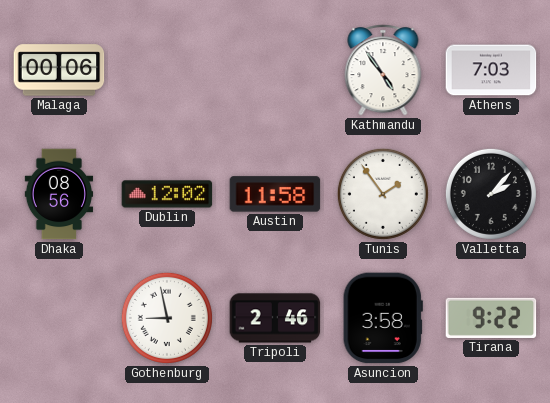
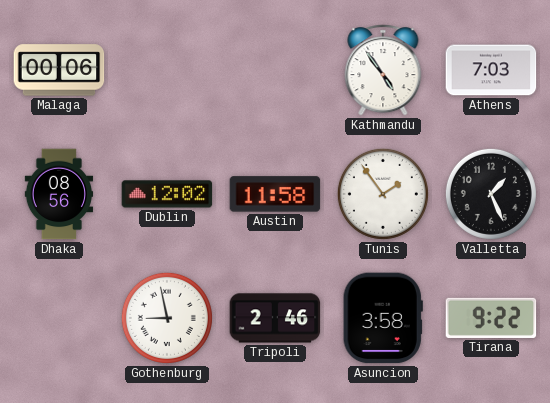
Valletta: 2:07 -> 1:26
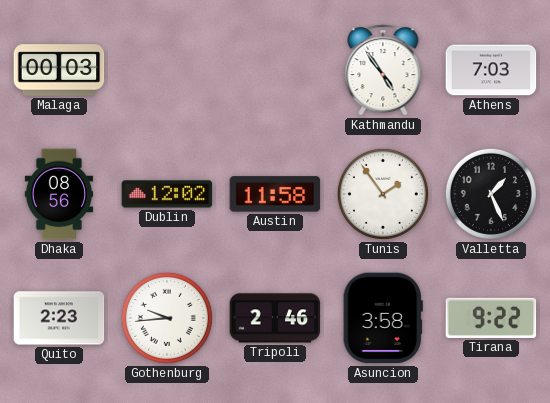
Malaga: 00:06 -> 00:03
Quito: none -> 2:23
Gothenburg: 8:58 -> 9:44
